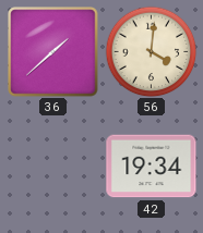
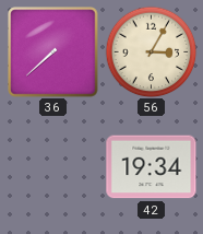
36: 1:38 -> 7:38
56: 4:01 -> 3:05
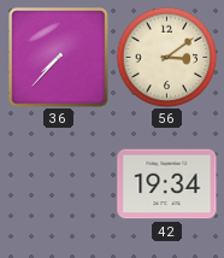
36: 7:38 -> 7:37
56: 3:05 -> 3:09
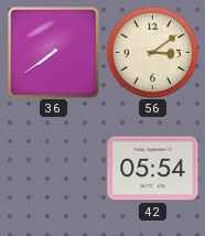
36: 7:37 -> 7:39
42: 19:34 -> 05:54
